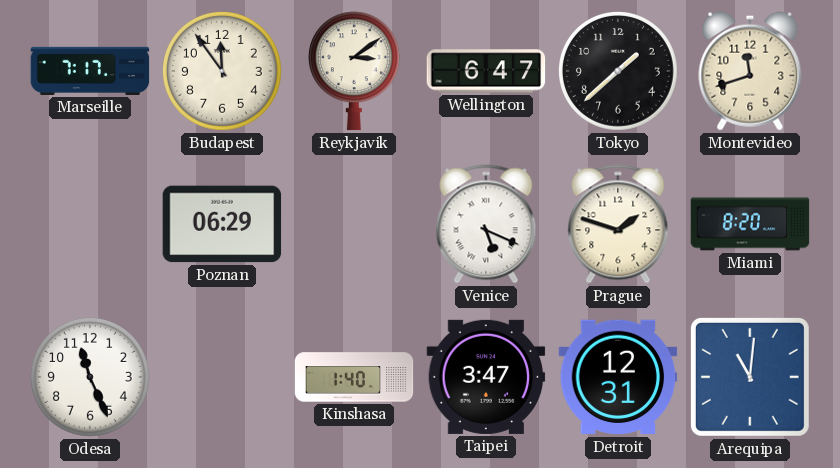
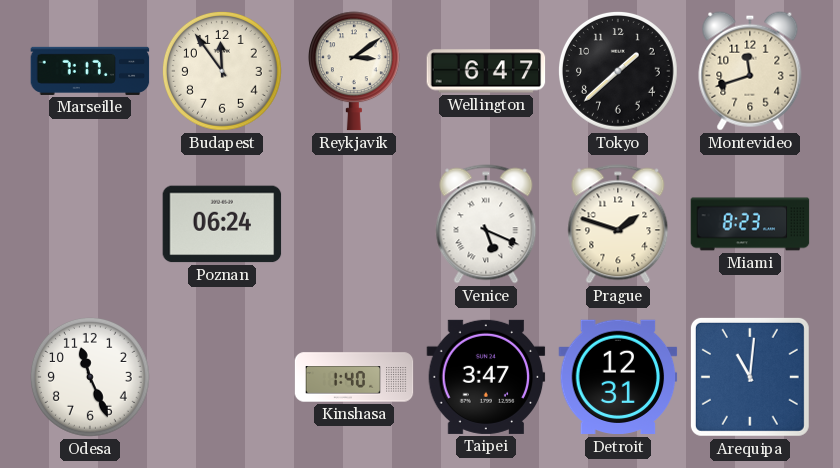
Poznan: 06:29 -> 06:24
Miami: 8:20 -> 8:23
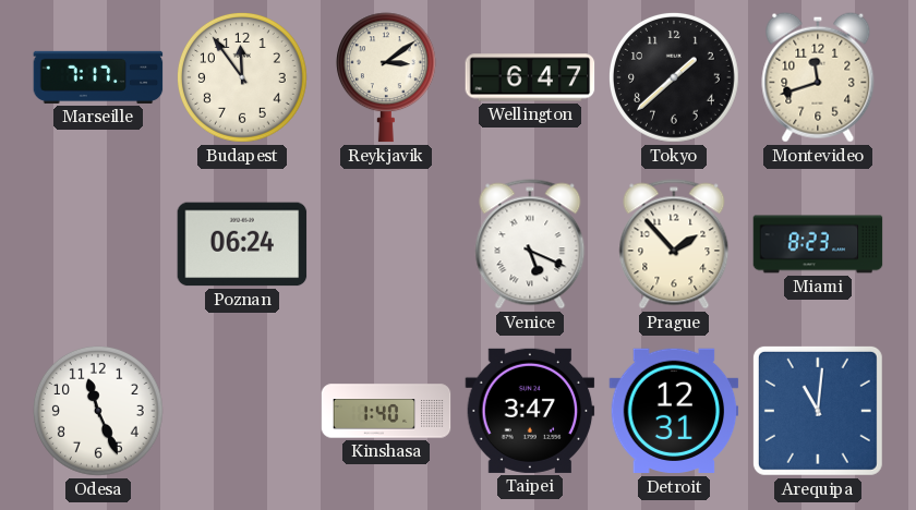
Prague: 1:48 -> 1:53
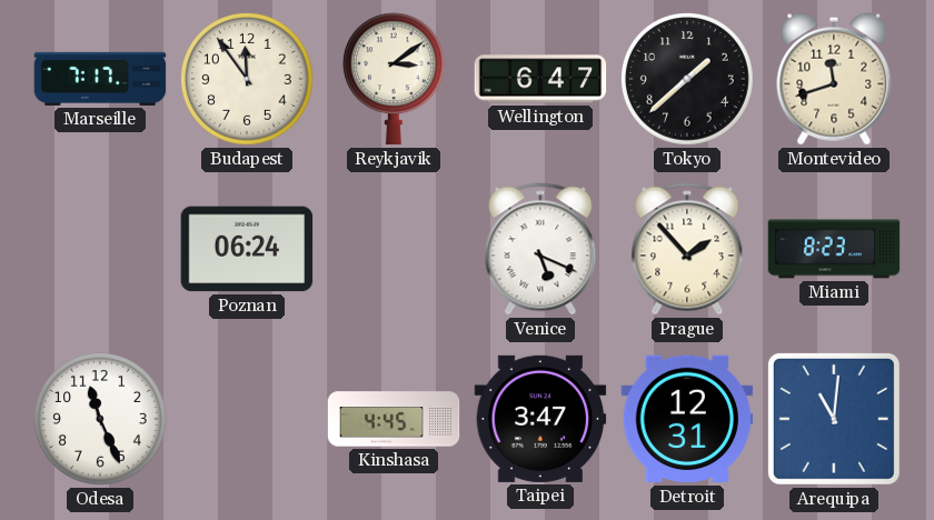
Kinshasa: 1:40 -> 4:45
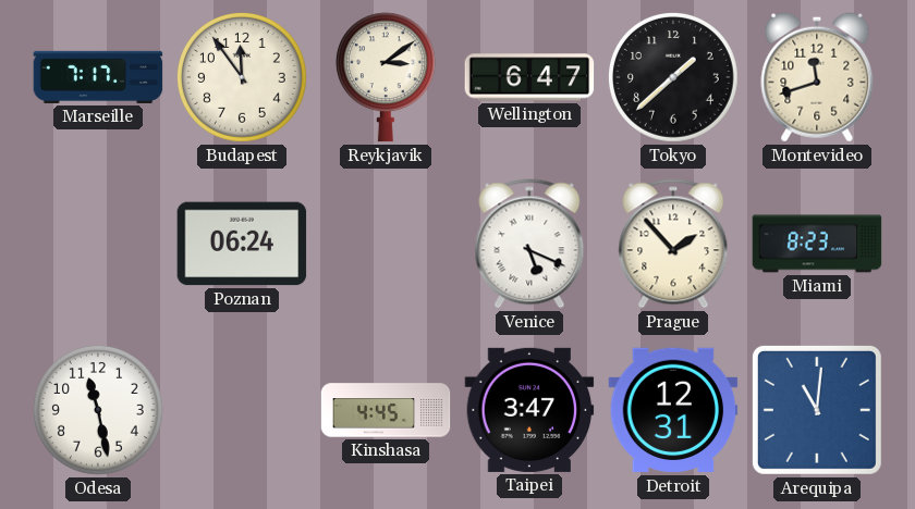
Odesa: 11:26 -> 11:28
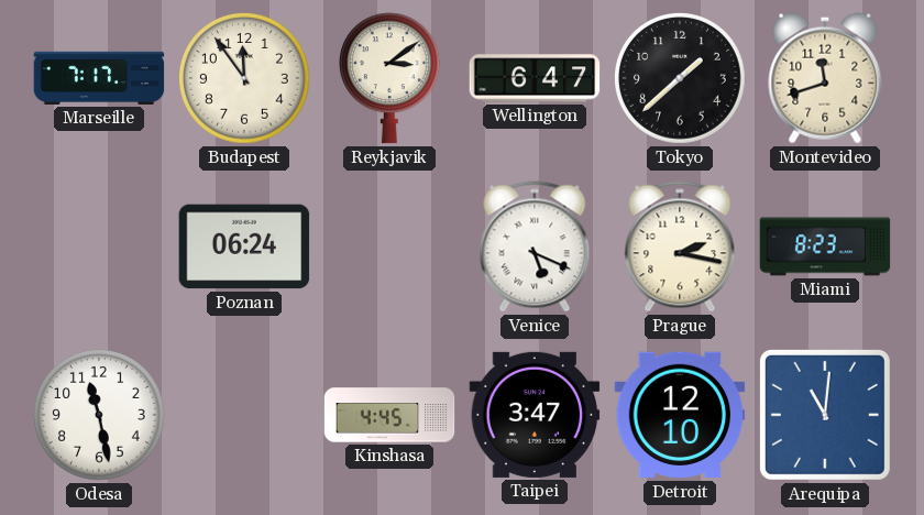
Prague: 1:53 -> 2:17
Detroit: 12:31 -> 12:10
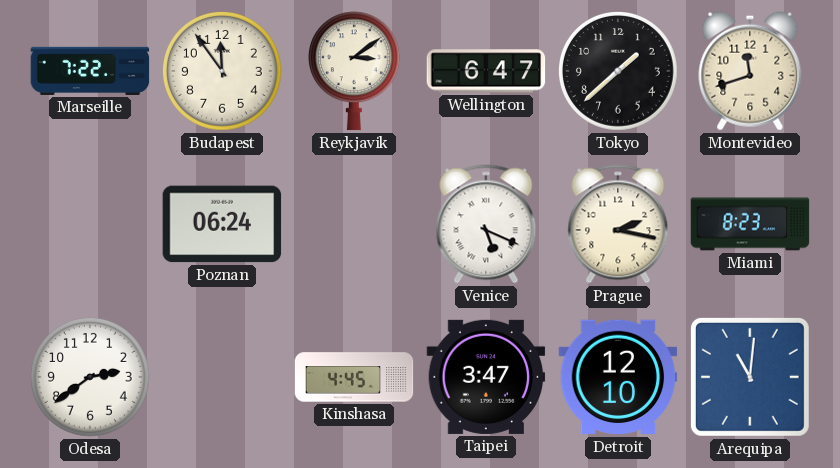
Marseille: 7:17 -> 7:22
Odesa: 11:28 -> 2:39
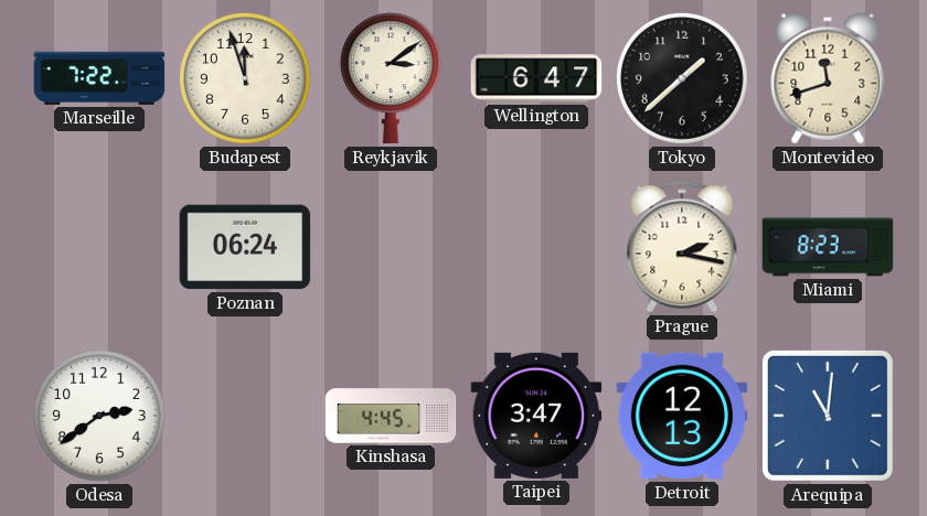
Budapest: 11:54 -> 11:57
Venice: 5:19 -> none
Detroit: 12:10 -> 12:13
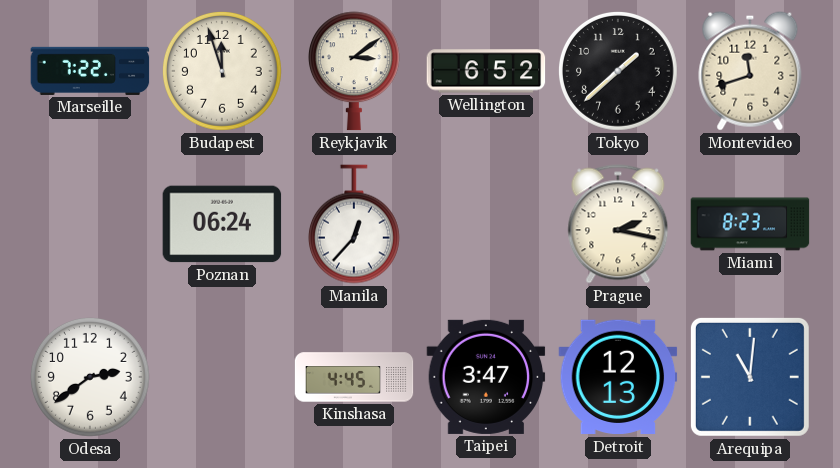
Wellington: 6:47 -> 6:52
Manila: none -> 12:37
